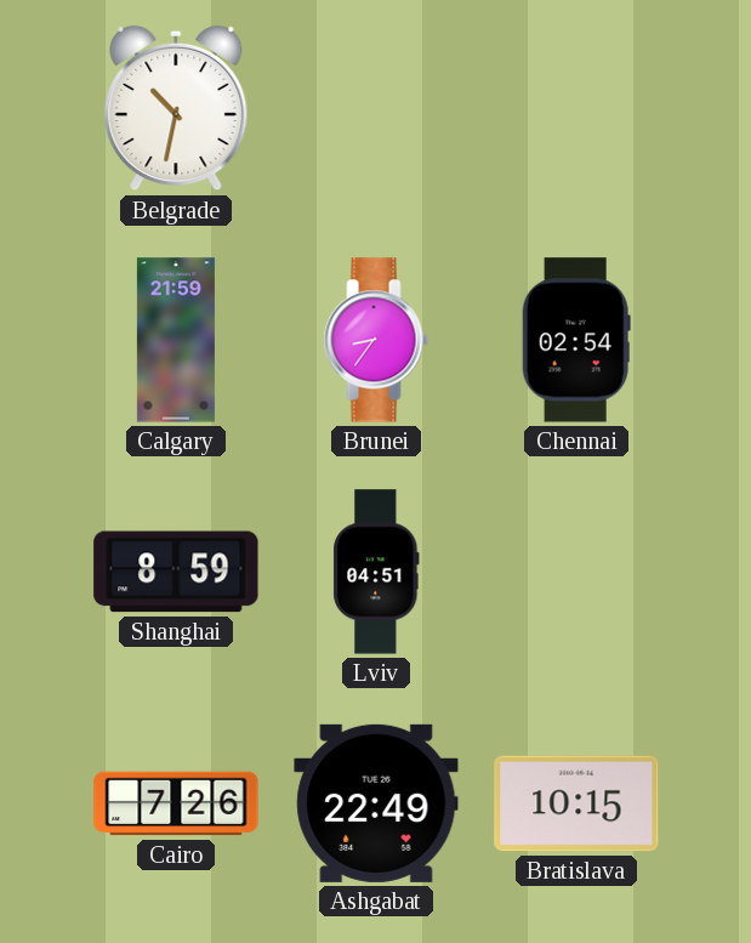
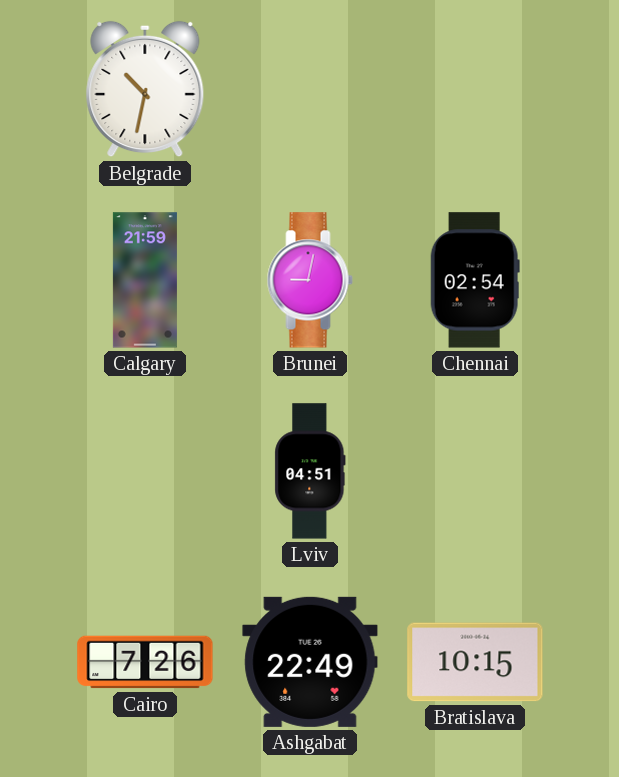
Brunei: 8:36 -> 9:02
Shanghai: 8:59 -> none
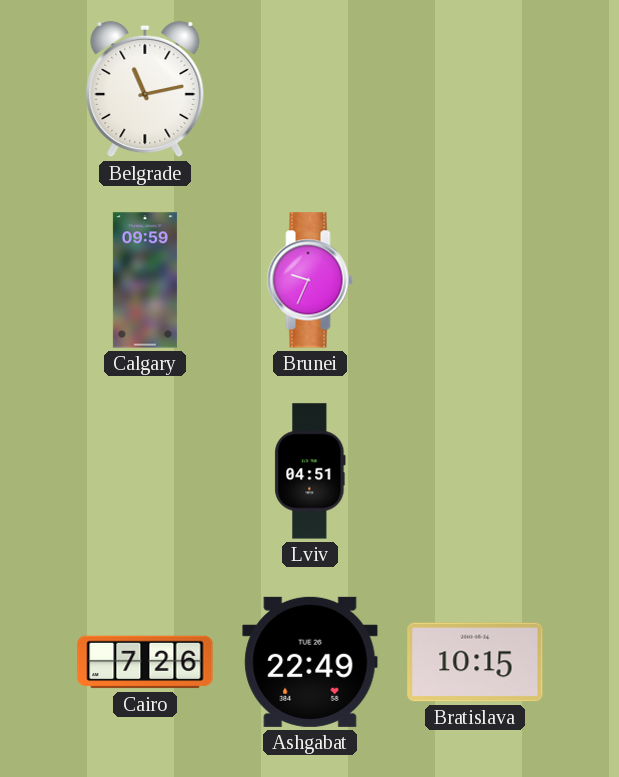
Belgrade: 10:32 -> 11:13
Calgary: 21:59 -> 09:59
Brunei: 9:02 -> 9:34
Chennai: 02:54 -> none
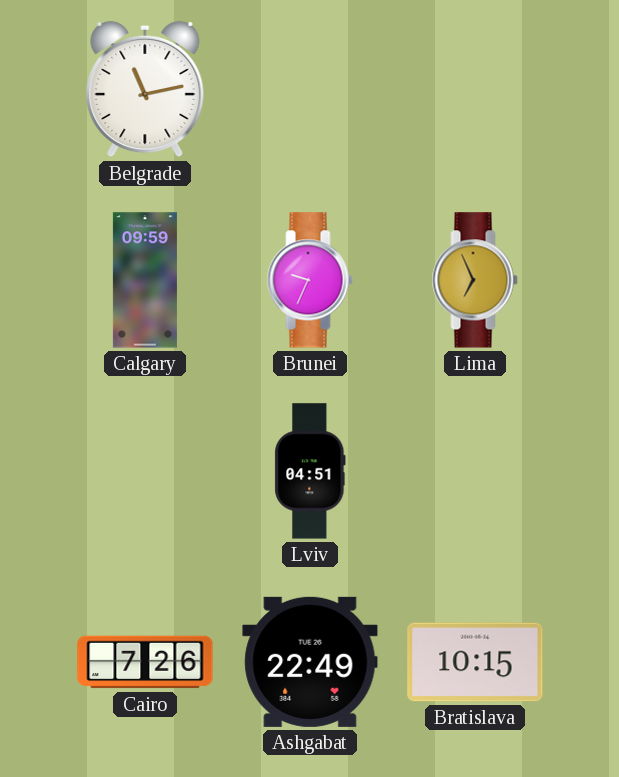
Lima: none -> 6:56
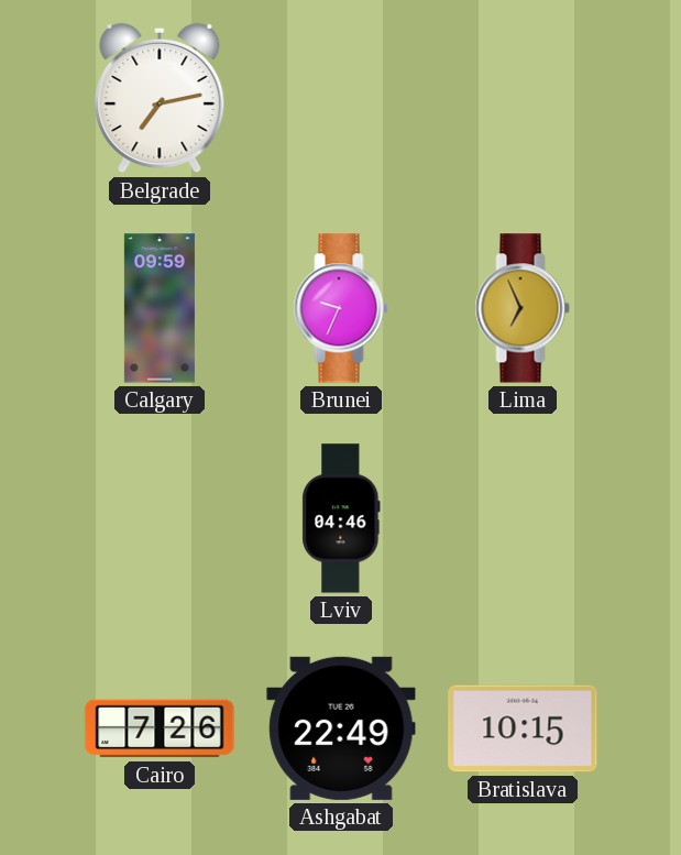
Belgrade: 11:13 -> 7:13
Lviv: 04:51 -> 04:46
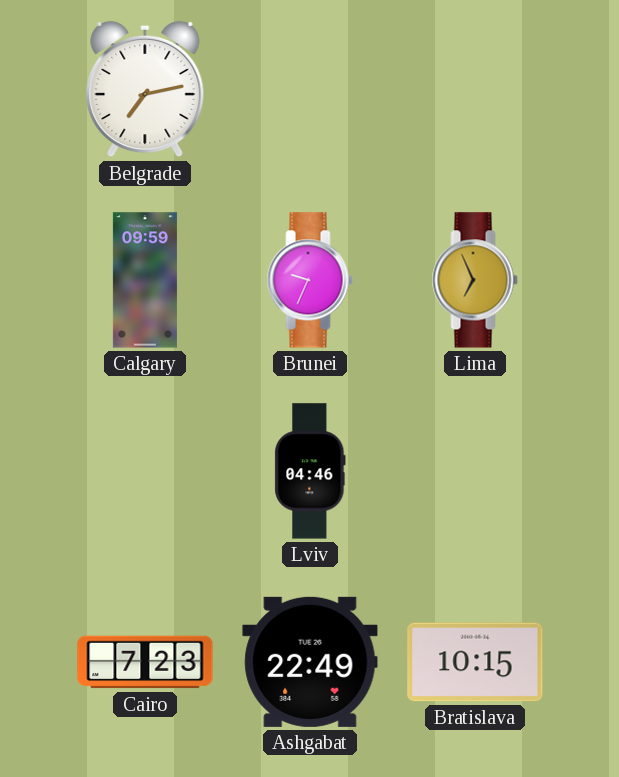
Cairo: 7:26 -> 7:23
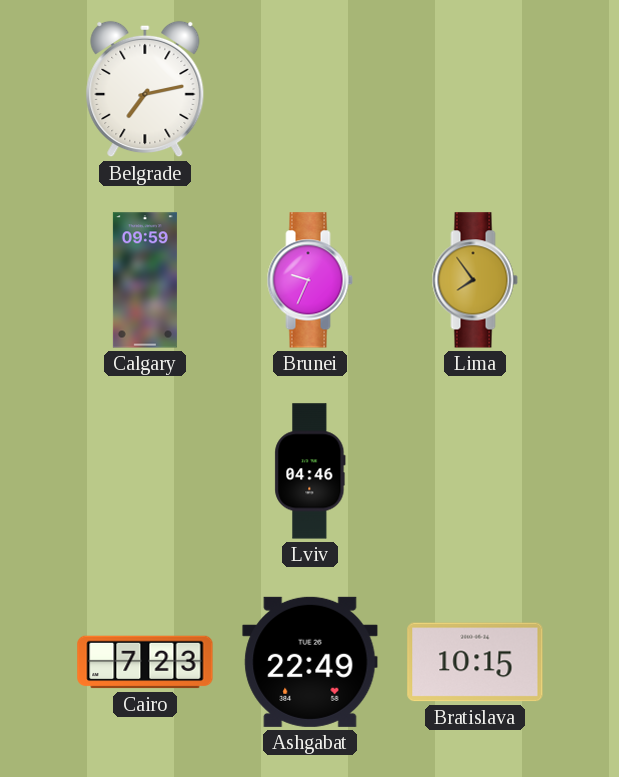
Lima: 6:56 -> 7:54
